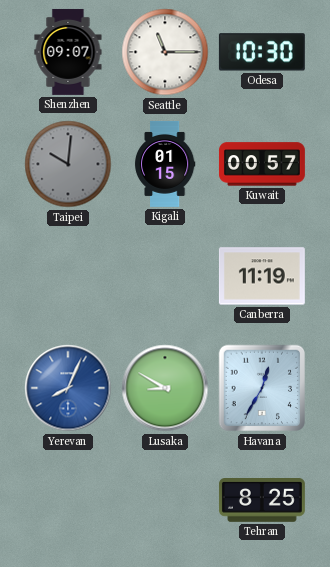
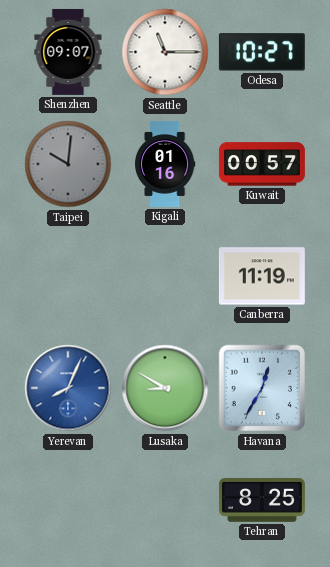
Odesa: 10:30 -> 10:27
Kigali: 01:15 -> 01:16
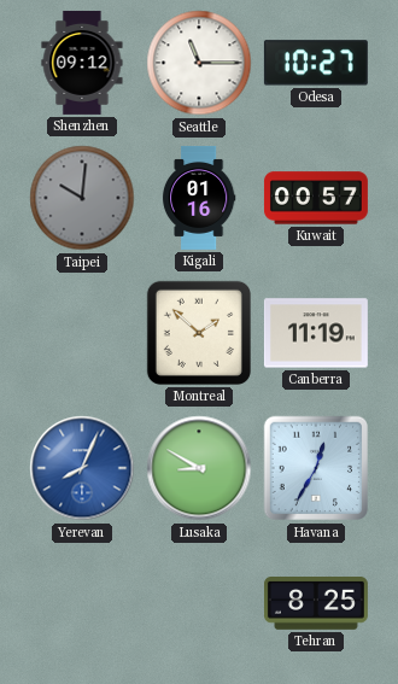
Shenzhen: 09:07 -> 09:12
Montreal: none -> 1:52
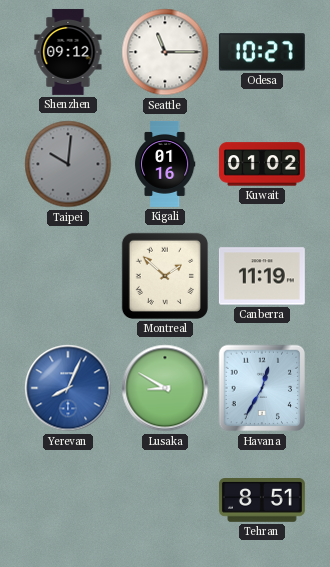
Kuwait: 00:57 -> 01:02
Tehran: 8:25 -> 8:51
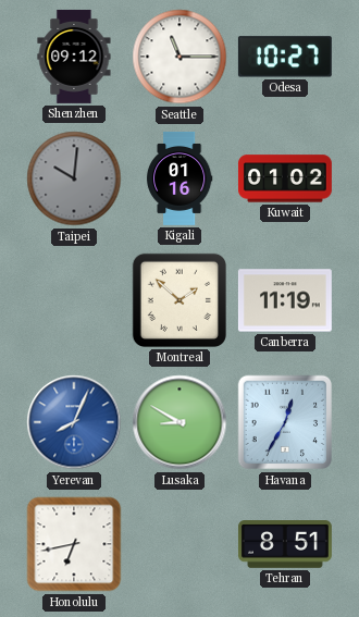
Honolulu: none -> 6:43
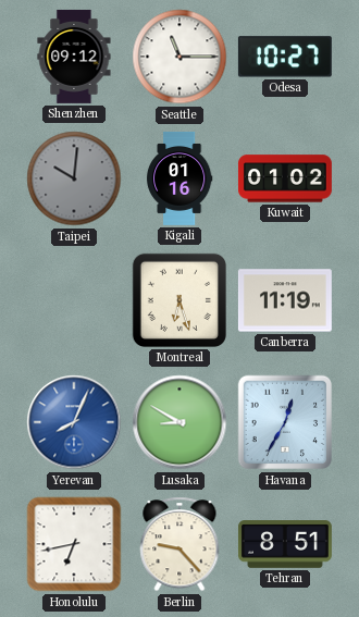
Montreal: 1:52 -> 6:27
Berlin: none -> 9:23
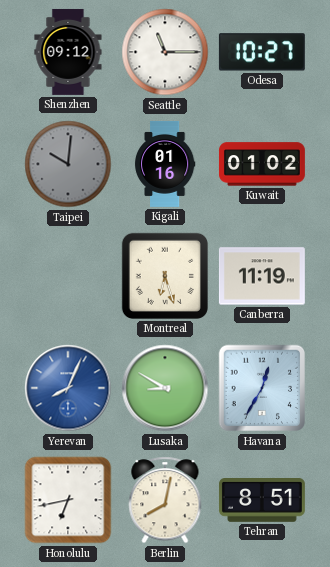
Berlin: 9:23 -> 8:02
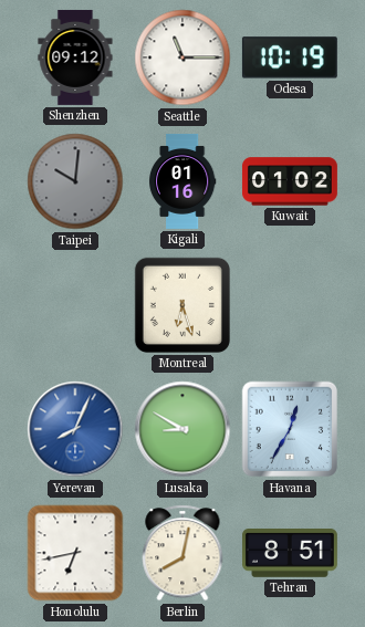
Odesa: 10:27 -> 10:19
Canberra: 11:19 -> none
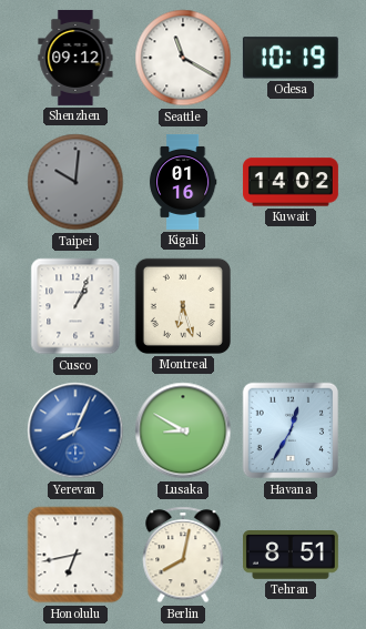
Seattle: 11:15 -> 11:20
Kuwait: 01:02 -> 14:02
Cusco: none -> 1:04
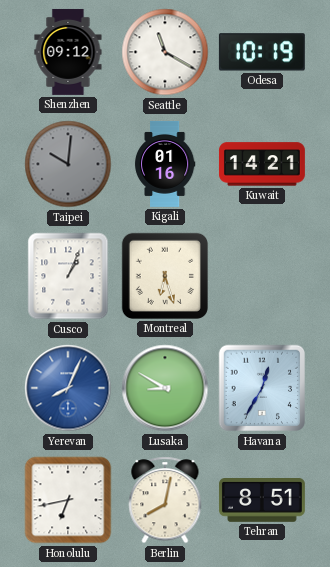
Kuwait: 14:02 -> 14:21
